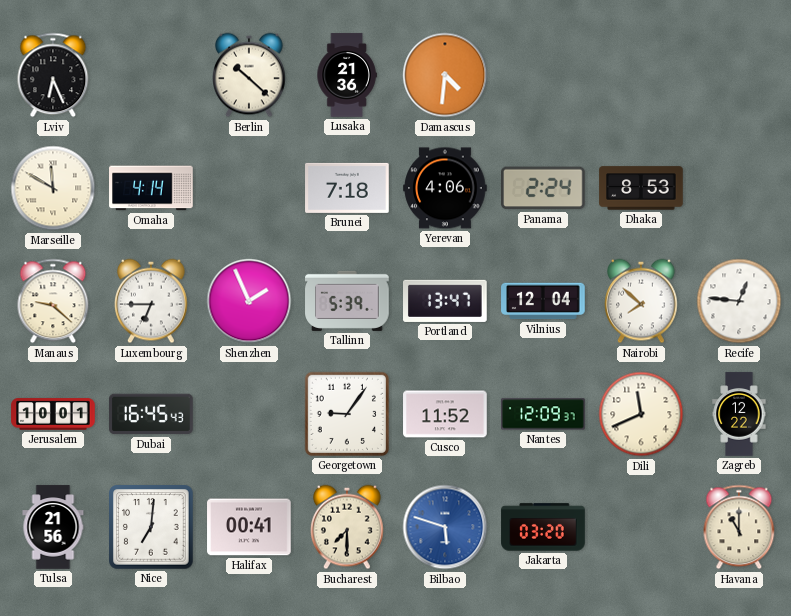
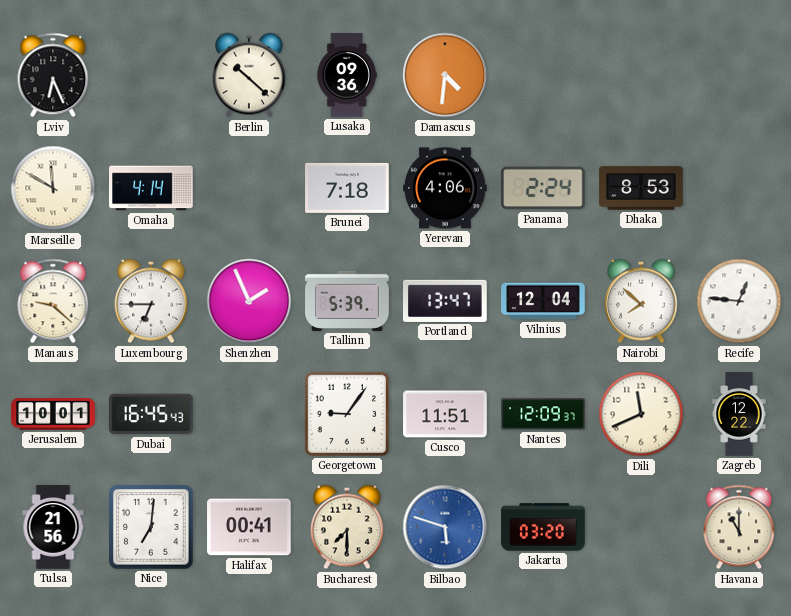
Lusaka: 21:36 -> 09:36
Cusco: 11:52 -> 11:51
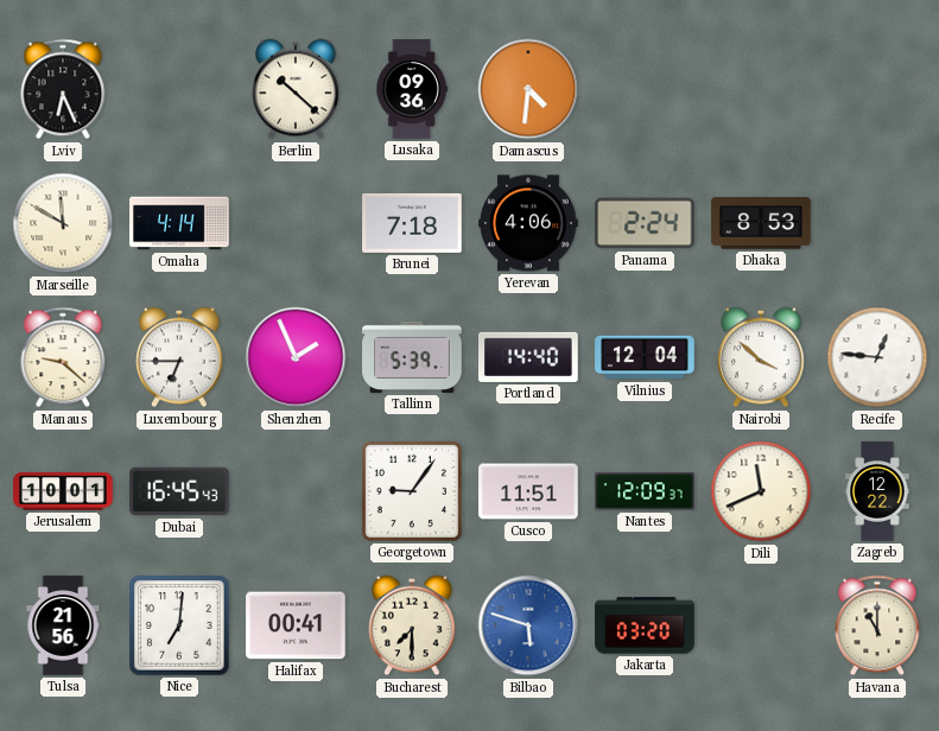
Portland: 13:47 -> 14:40
Nairobi: 7:52 -> 3:52
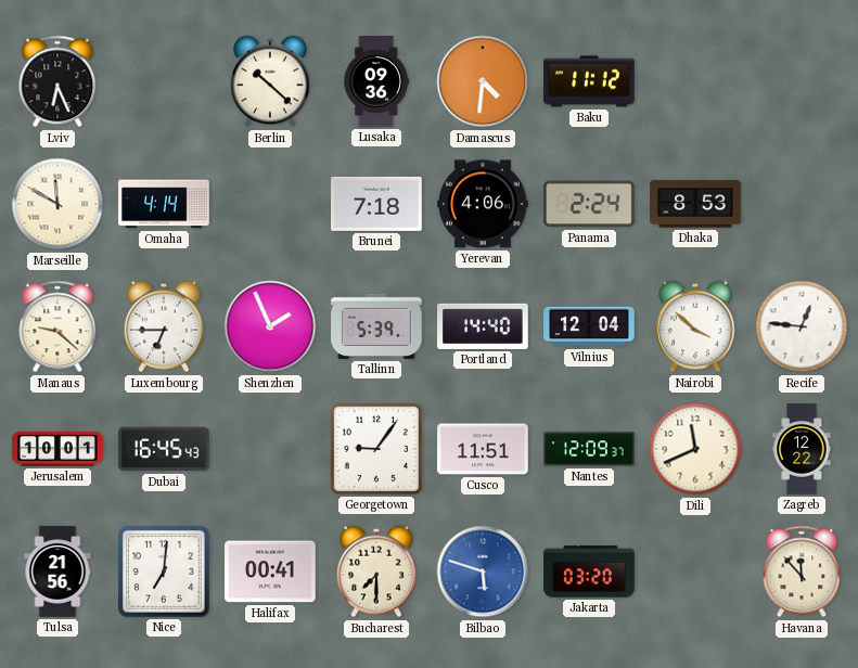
Baku: none -> 11:12
Havana: 11:00 -> 11:53
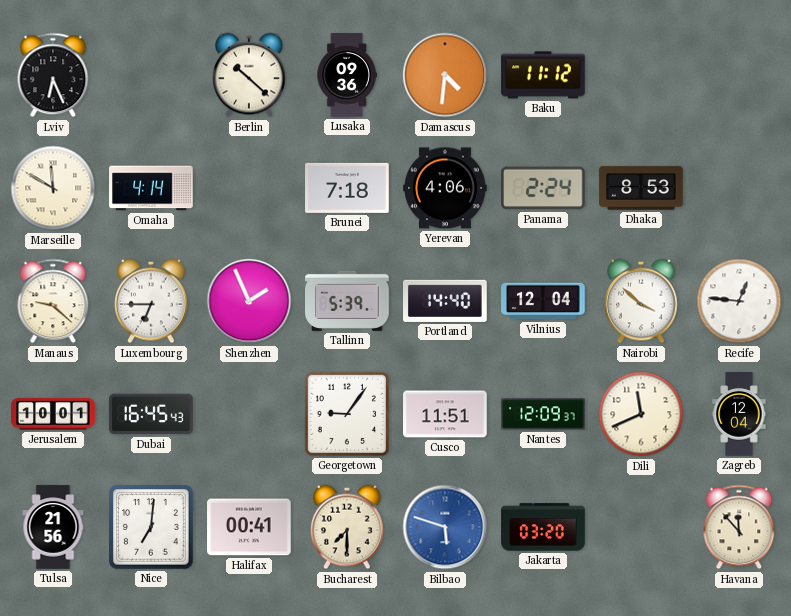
Zagreb: 12:22 -> 12:04
